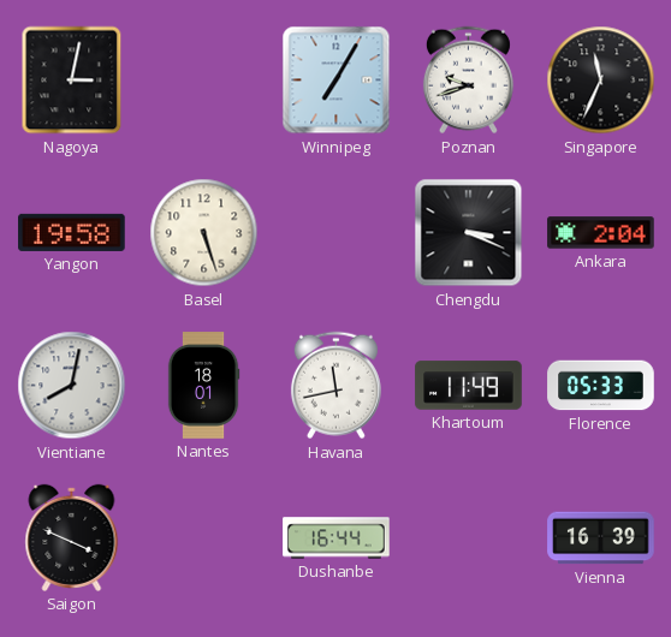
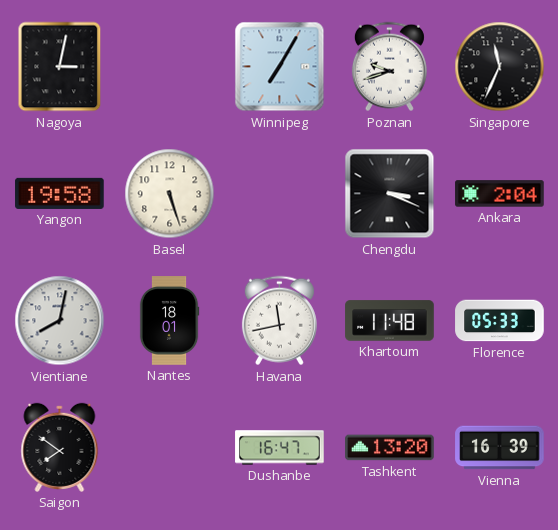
Khartoum: 11:49 -> 11:48
Saigon: 3:49 -> 7:51
Dushanbe: 16:44 -> 16:47
Tashkent: none -> 13:20
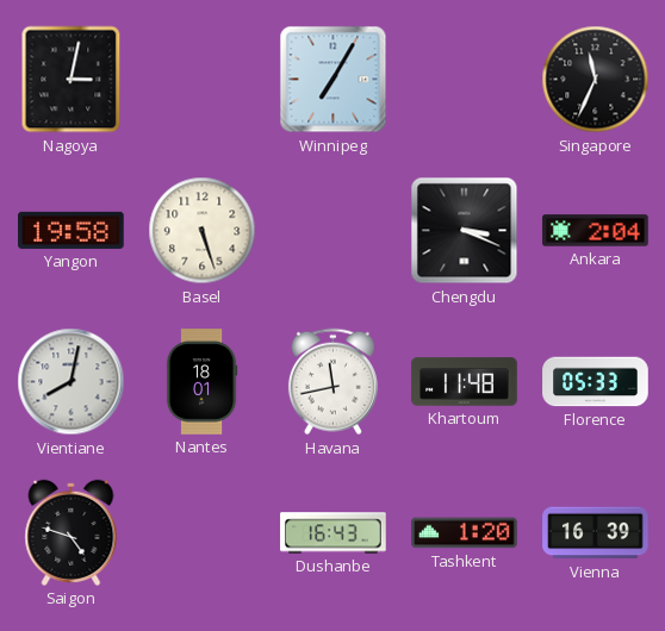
Poznan: 9:42 -> none
Saigon: 7:51 -> 4:48
Dushanbe: 16:47 -> 16:43
Tashkent: 13:20 -> 1:20
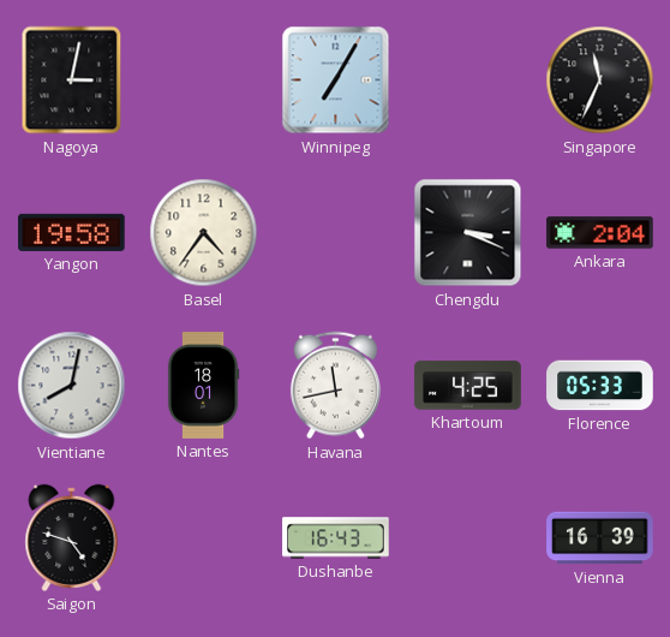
Basel: 5:27 -> 4:36
Khartoum: 11:48 -> 4:25
Tashkent: 1:20 -> none
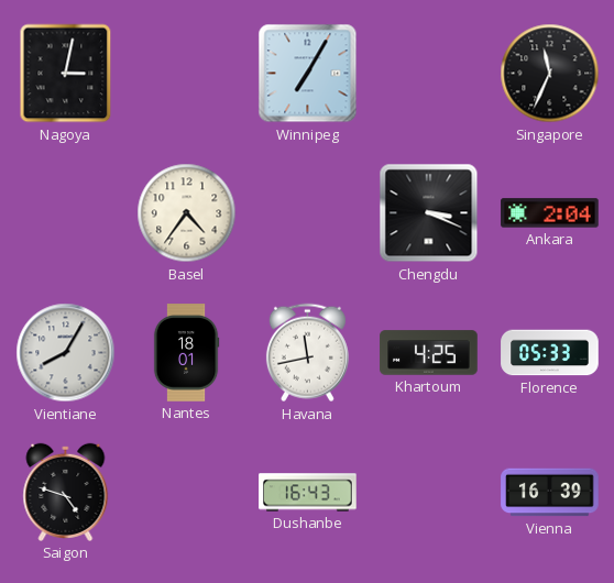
Yangon: 19:58 -> none
Vientiane: 8:02 -> 8:05
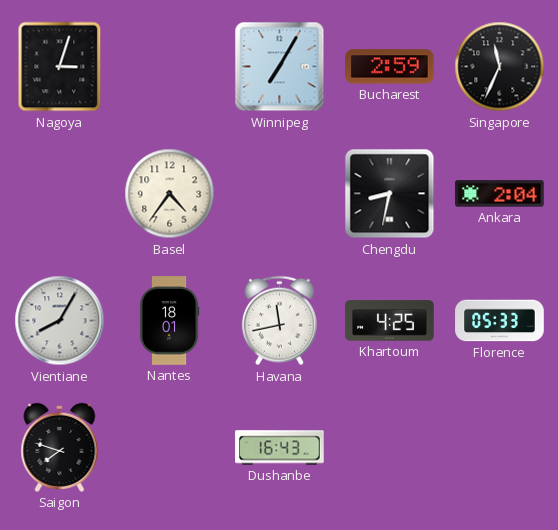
Nagoya: 3:02 -> 3:03
Bucharest: none -> 2:59
Chengdu: 3:19 -> 8:32
Saigon: 4:48 -> 7:48
Vienna: 16:39 -> none
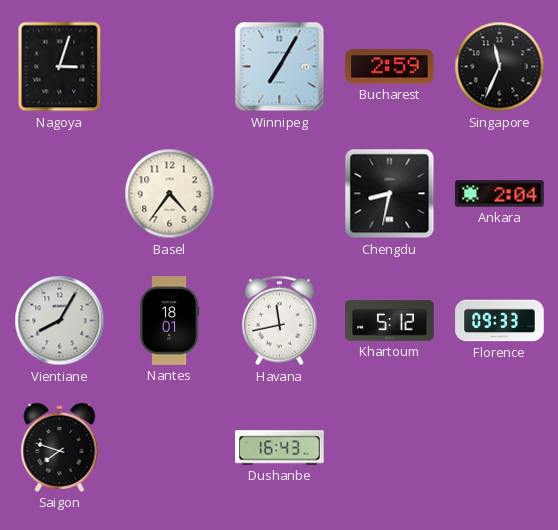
Khartoum: 4:25 -> 5:12
Florence: 05:33 -> 09:33
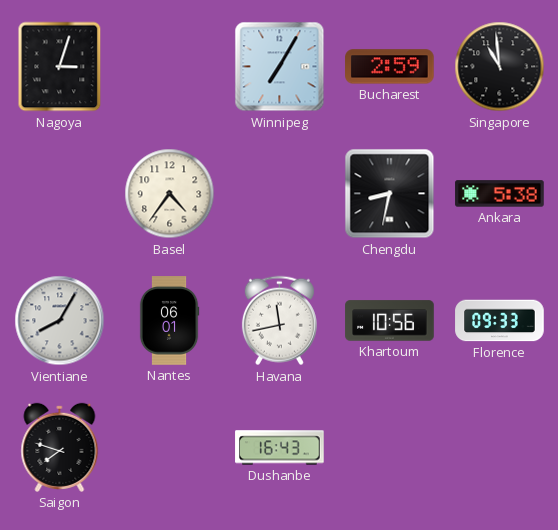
Singapore: 11:34 -> 10:59
Ankara: 2:04 -> 5:38
Nantes: 18:01 -> 06:01
Khartoum: 5:12 -> 10:56
